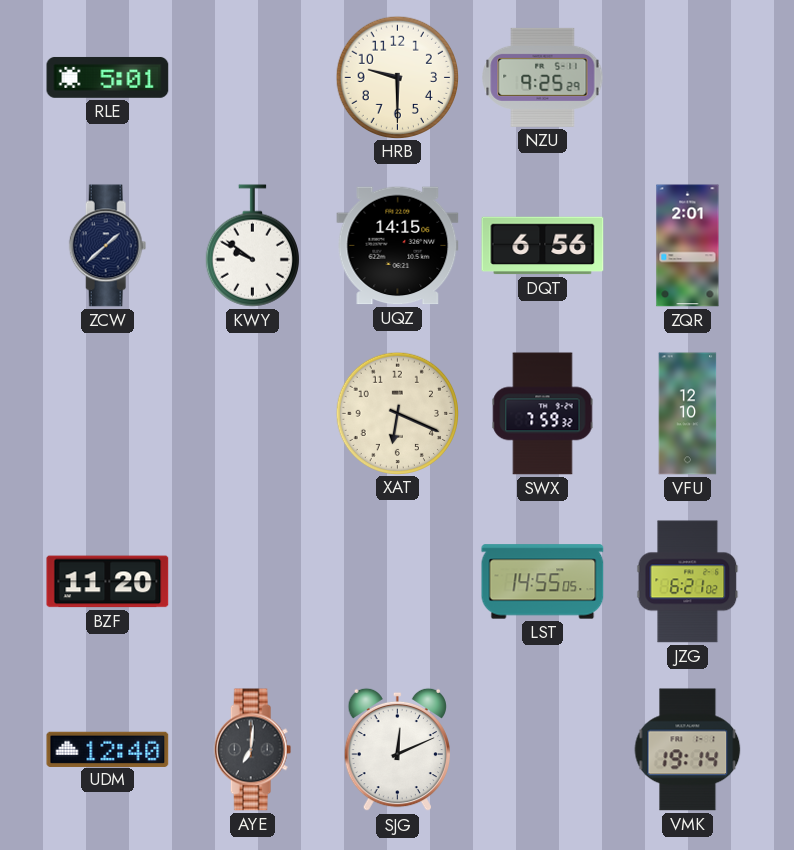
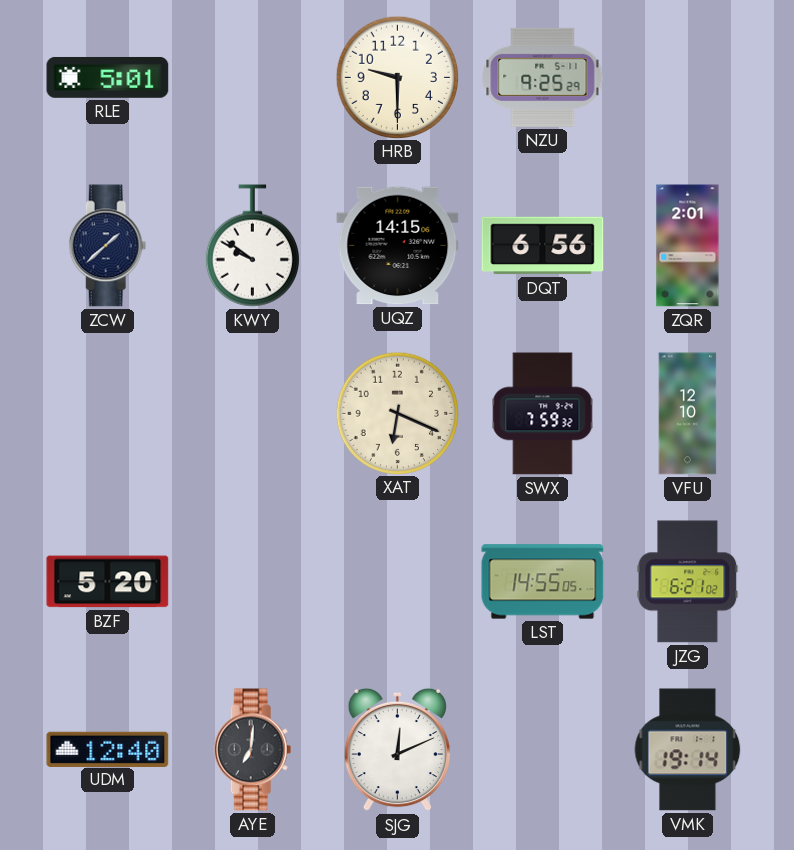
BZF: 11:20 -> 5:20
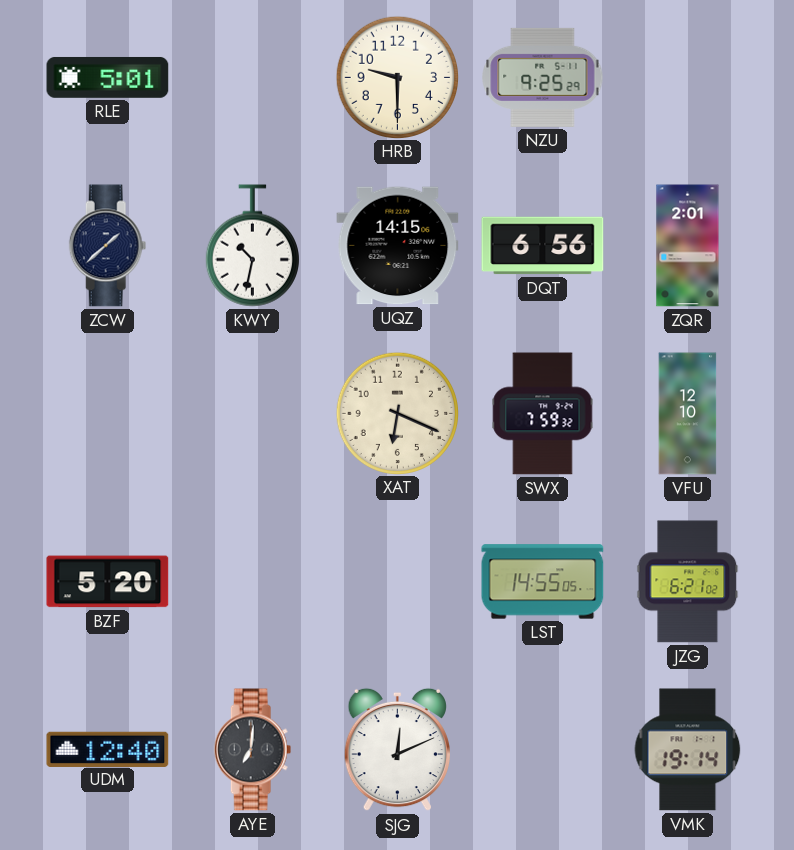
KWY: 9:51 -> 10:32
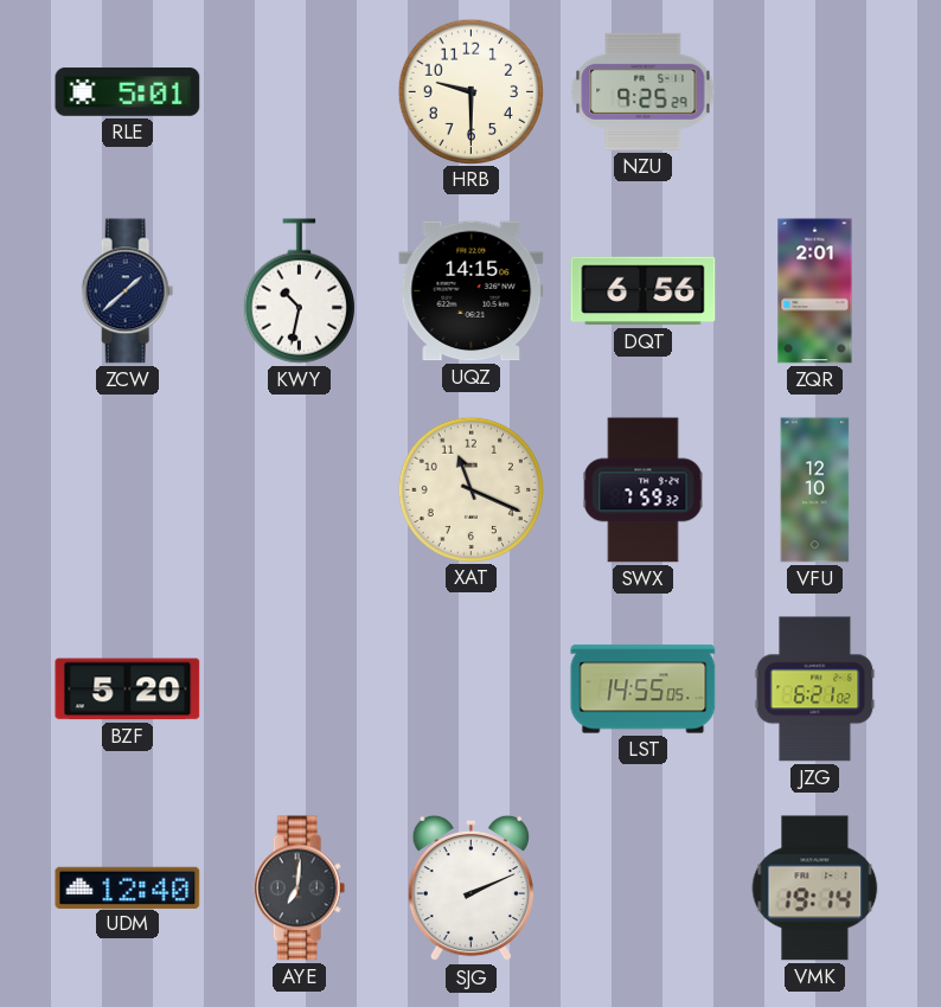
XAT: 6:19 -> 11:19
SJG: 12:11 -> 2:11
